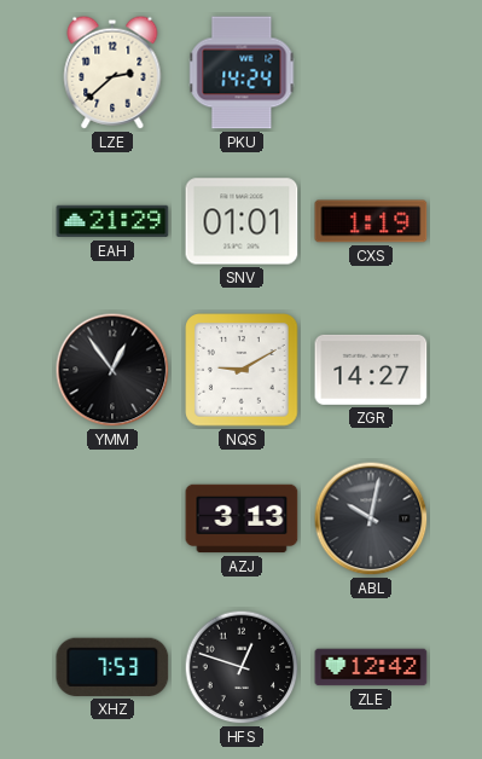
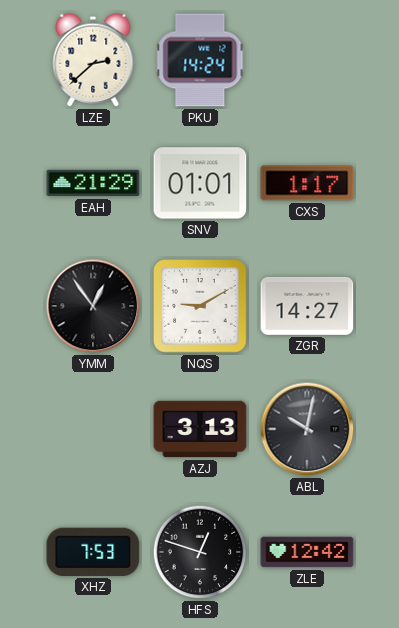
CXS: 1:19 -> 1:17
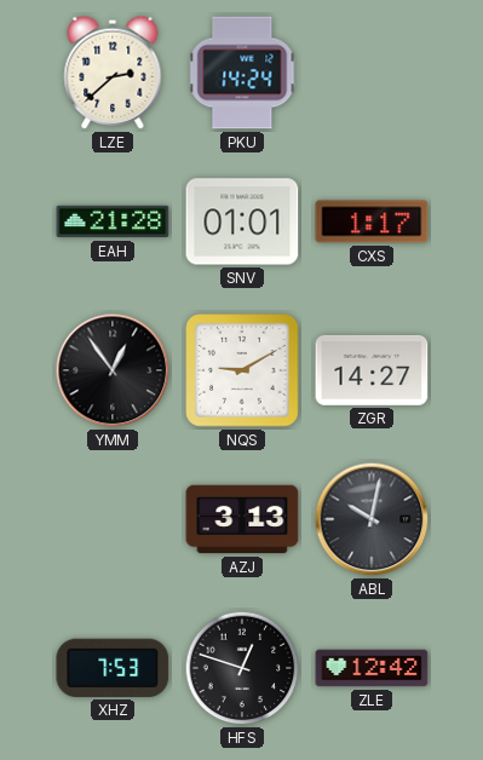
EAH: 21:29 -> 21:28
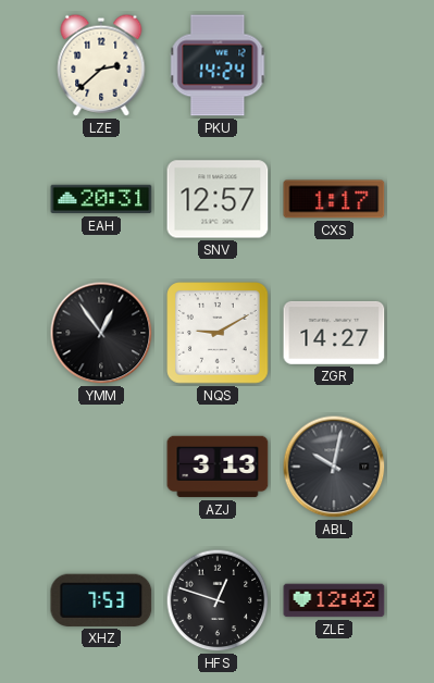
EAH: 21:28 -> 20:31
SNV: 01:01 -> 12:57
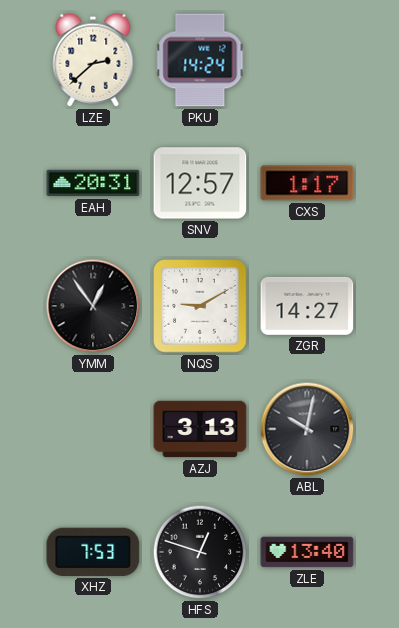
ZLE: 12:42 -> 13:40
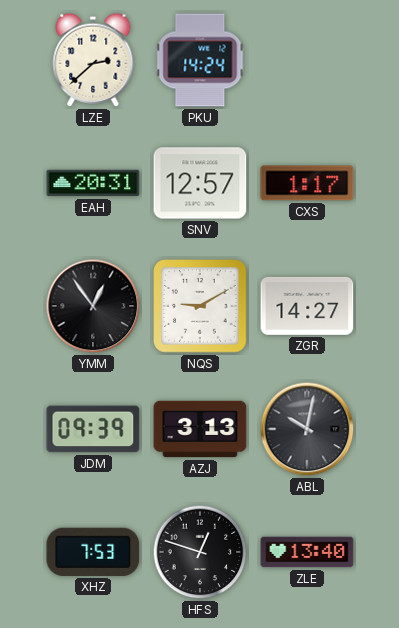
JDM: none -> 09:39
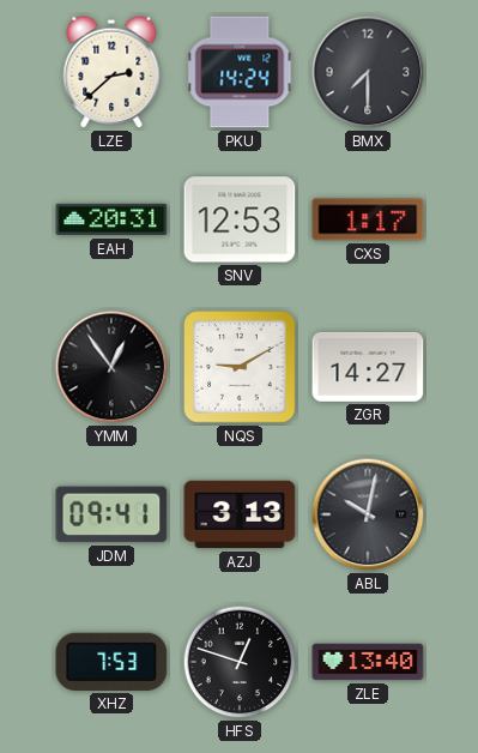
BMX: none -> 7:30
SNV: 12:57 -> 12:53
JDM: 09:39 -> 09:41
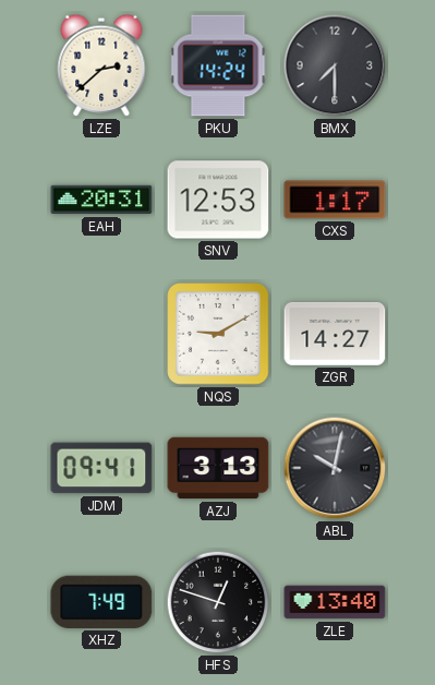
YMM: 12:54 -> none
XHZ: 7:53 -> 7:49
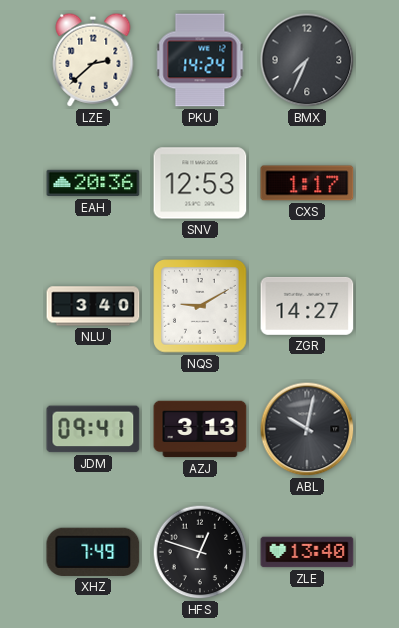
BMX: 7:30 -> 7:34
EAH: 20:31 -> 20:36
NLU: none -> 3:40
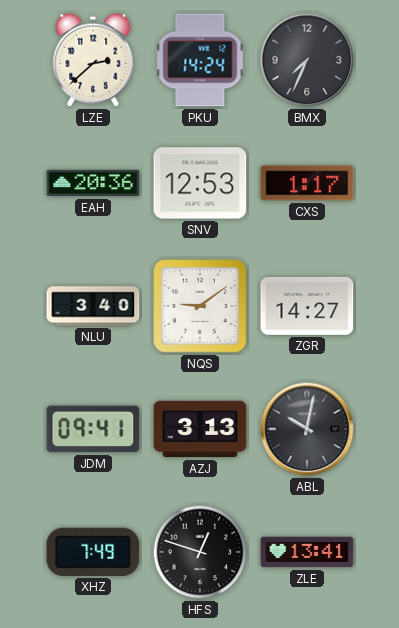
NQS: 9:10 -> 9:09
ZLE: 13:40 -> 13:41
